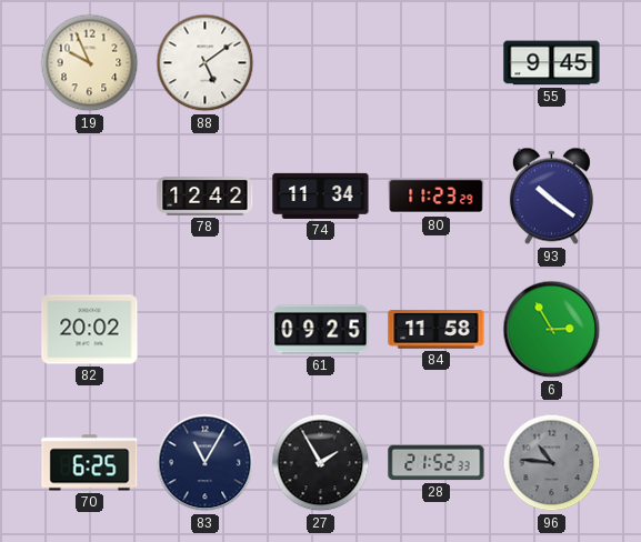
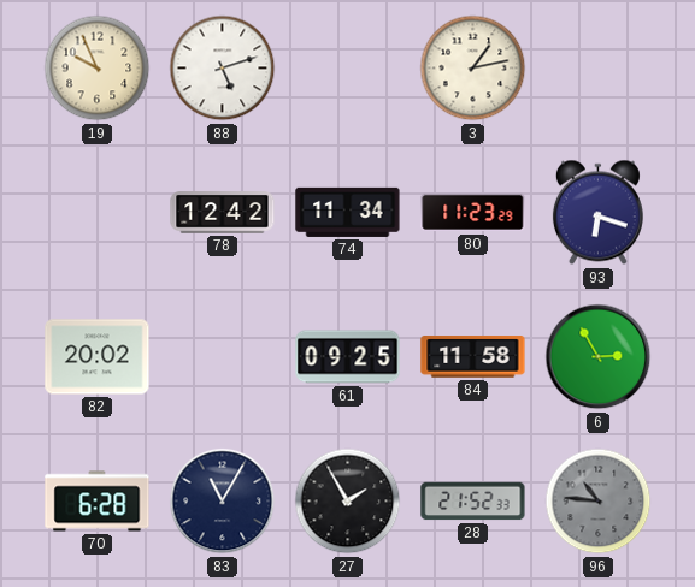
88: 5:09 -> 5:12
3: none -> 1:13
55: 9:45 -> none
93: 10:21 -> 6:18
70: 6:25 -> 6:28
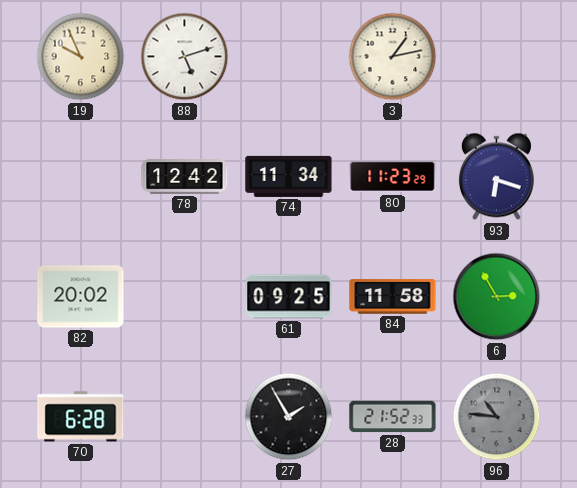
83: 11:05 -> none
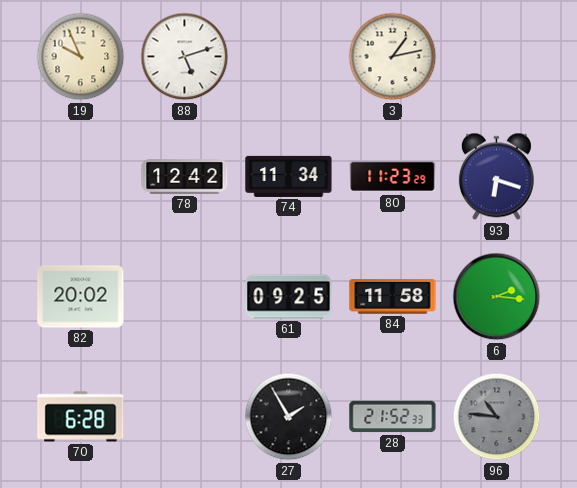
6: 2:55 -> 2:16
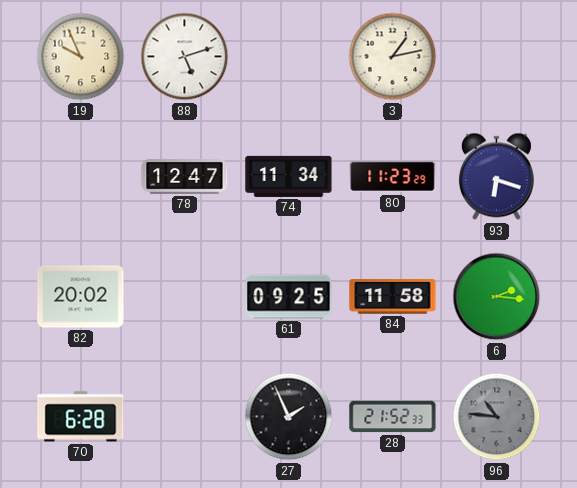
78: 12:42 -> 12:47
27: 1:55 -> 1:56
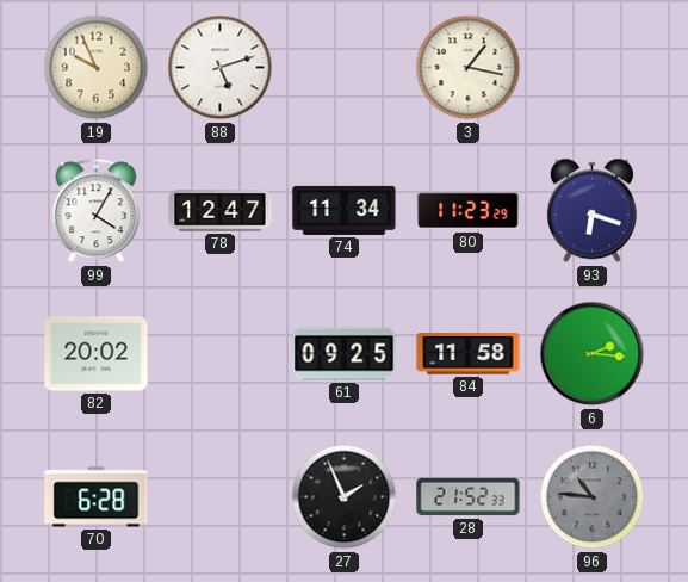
3: 1:13 -> 1:17
99: none -> 4:05
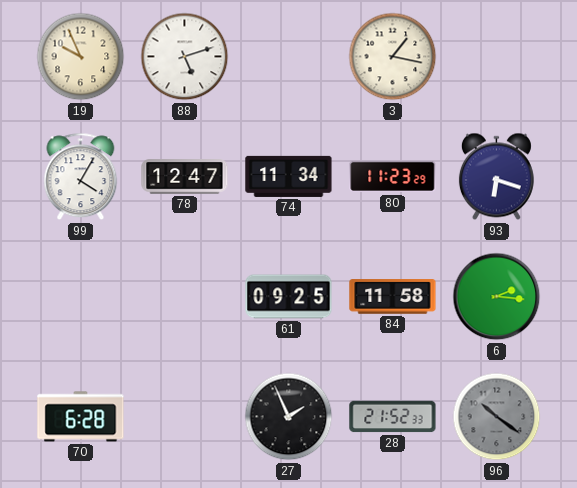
82: 20:02 -> none
96: 10:46 -> 10:21
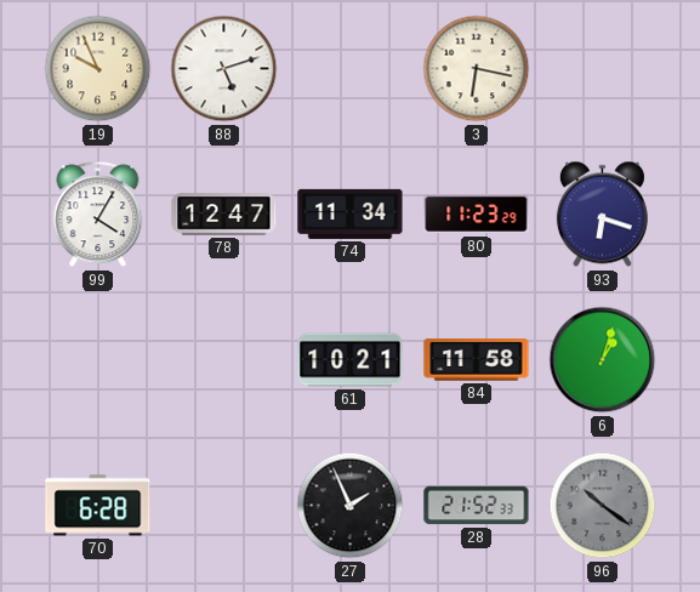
3: 1:17 -> 6:17
61: 09:25 -> 10:21
6: 2:16 -> 1:03
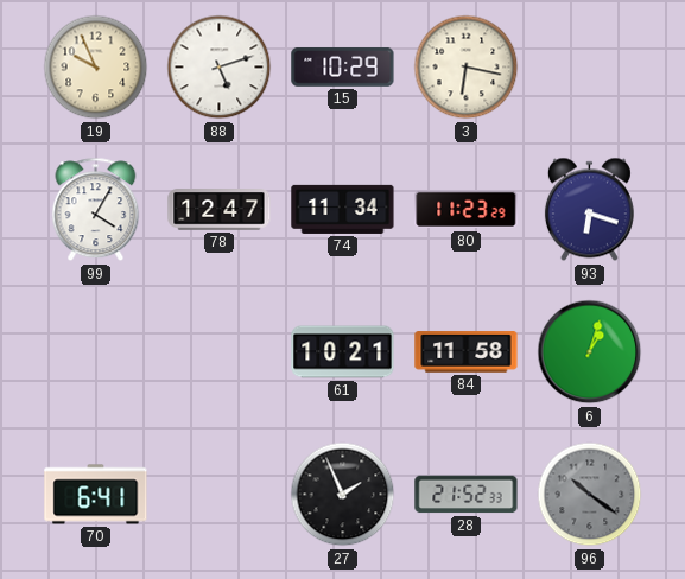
15: none -> 10:29
70: 6:28 -> 6:41
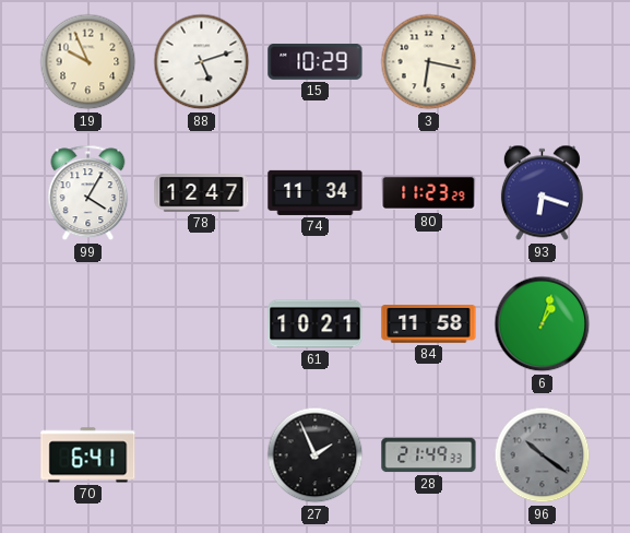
28: 21:52 -> 21:49
